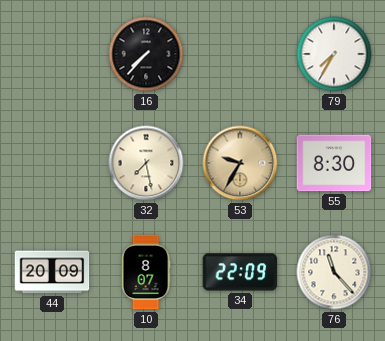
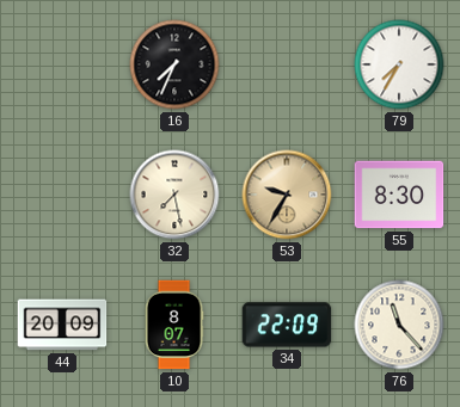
16: 7:37 -> 7:34
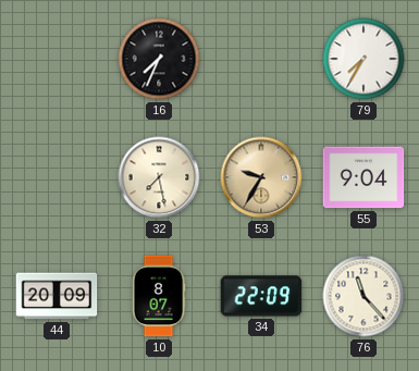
55: 8:30 -> 9:04
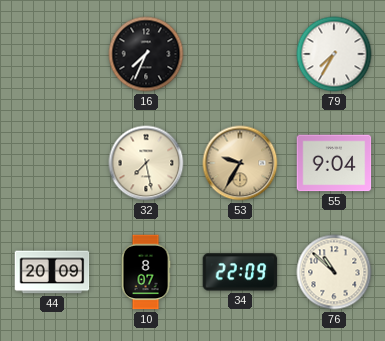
76: 11:23 -> 10:52
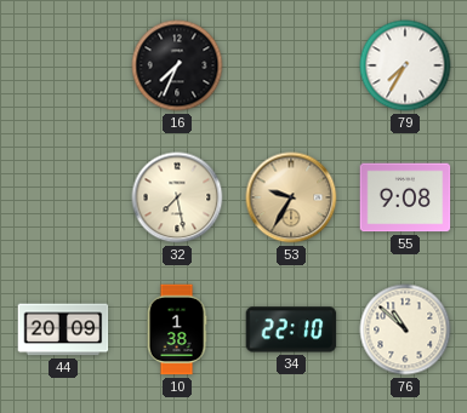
55: 9:04 -> 9:08
10: 8:07 -> 1:38
34: 22:09 -> 22:10
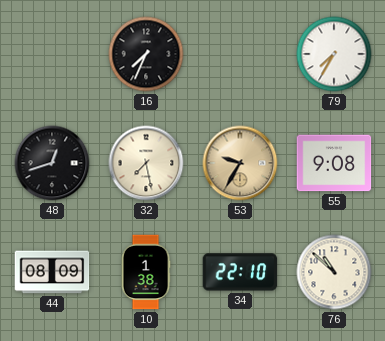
48: none -> 12:42
44: 20:09 -> 08:09
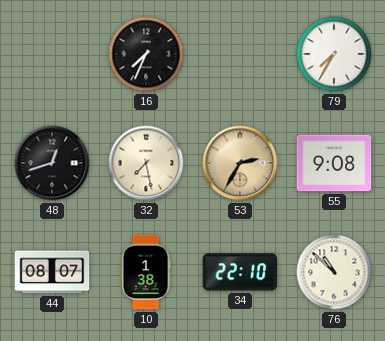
53: 9:35 -> 2:35
44: 08:09 -> 08:07
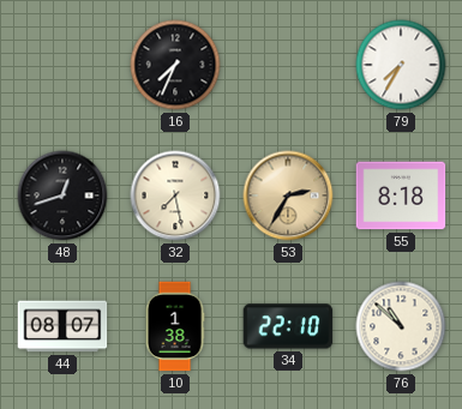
55: 9:08 -> 8:18
